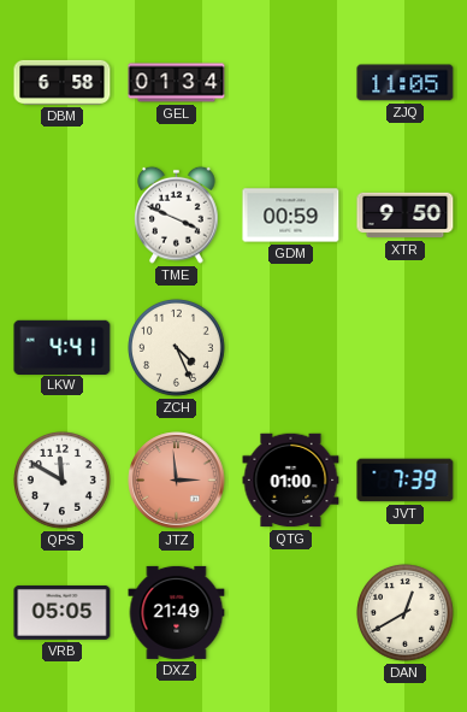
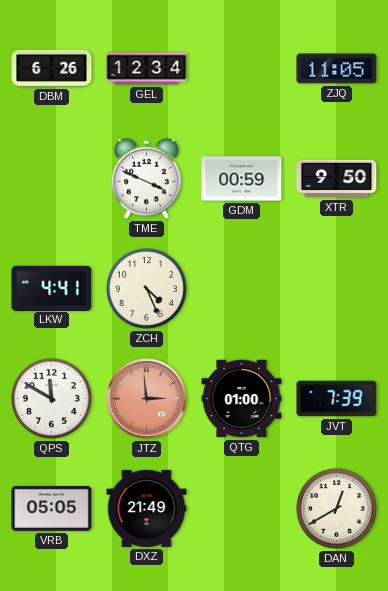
DBM: 6:58 -> 6:26
GEL: 01:34 -> 12:34
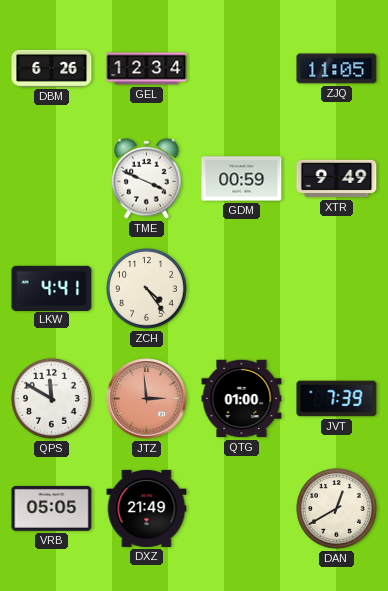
XTR: 9:50 -> 9:49
ZCH: 4:26 -> 4:24
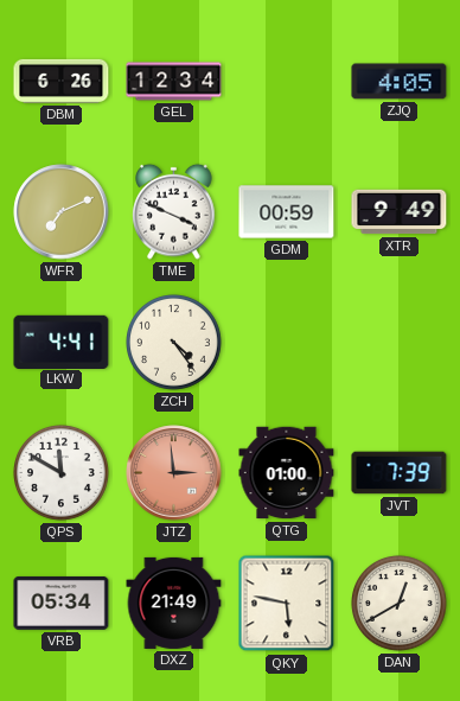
ZJQ: 11:05 -> 4:05
WFR: none -> 7:11
VRB: 05:05 -> 05:34
QKY: none -> 5:47
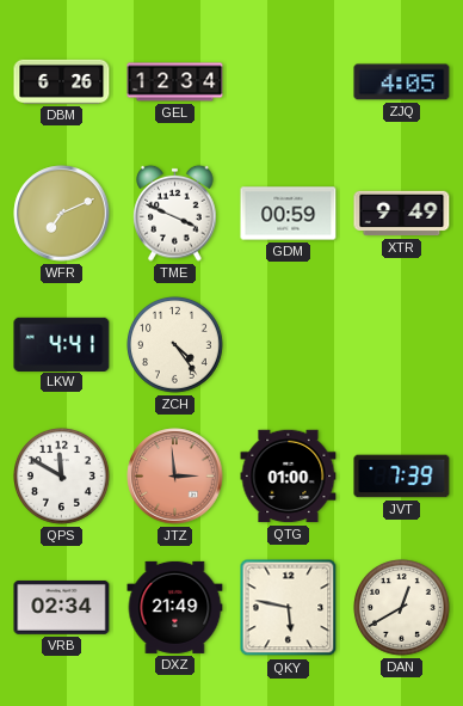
VRB: 05:34 -> 02:34
